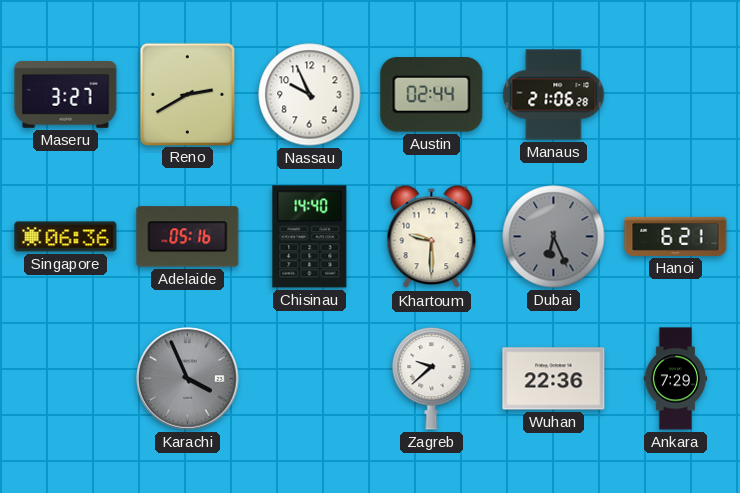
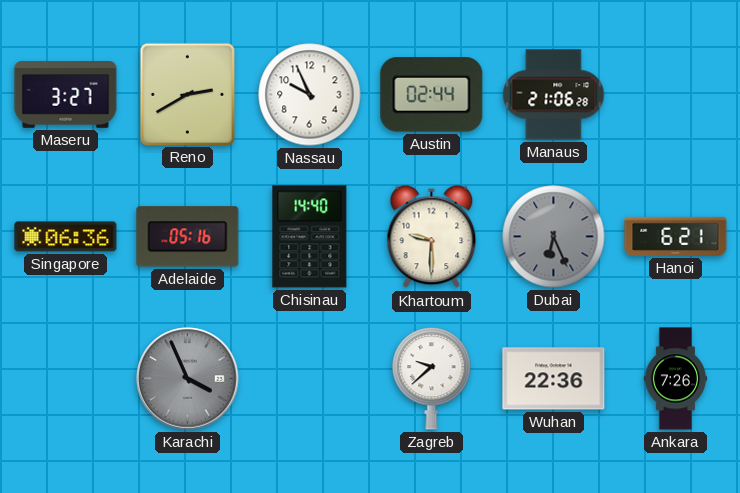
Ankara: 7:29 -> 7:26
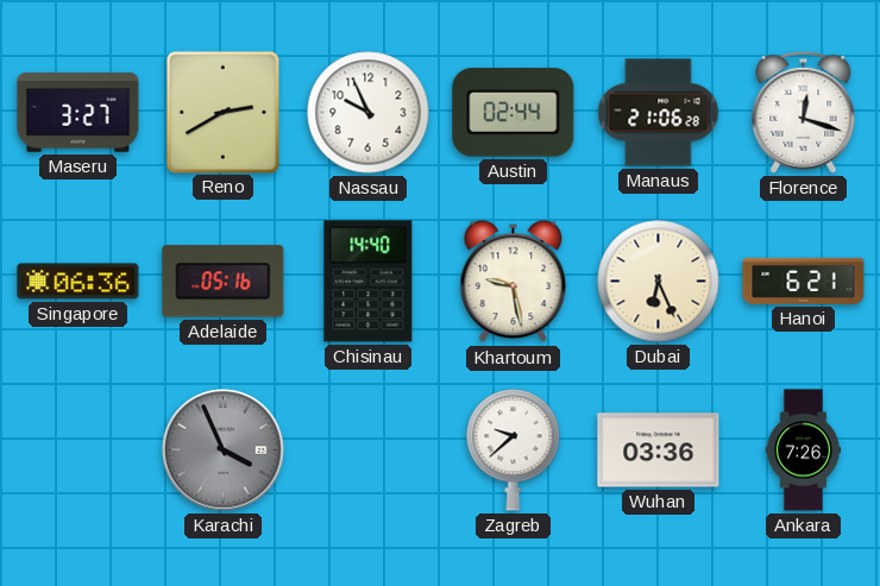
Florence: none -> 12:18
Khartoum: 9:30 -> 9:28
Dubai dial: grey -> cream
Wuhan: 22:36 -> 03:36
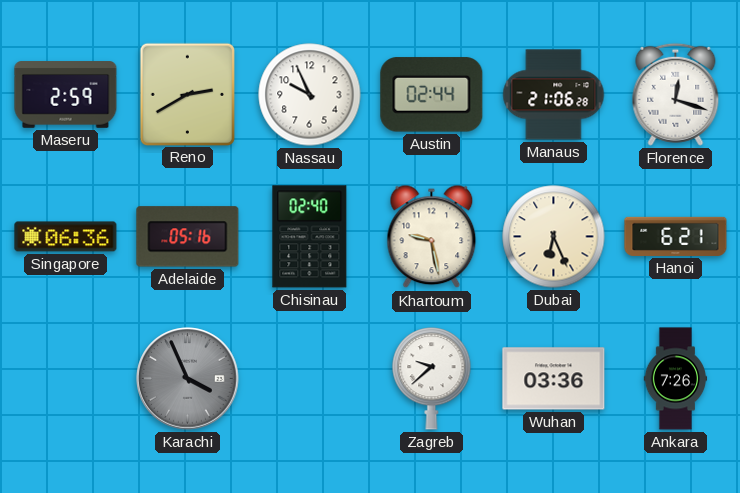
Maseru: 3:27 -> 2:59
Chisinau: 14:40 -> 02:40
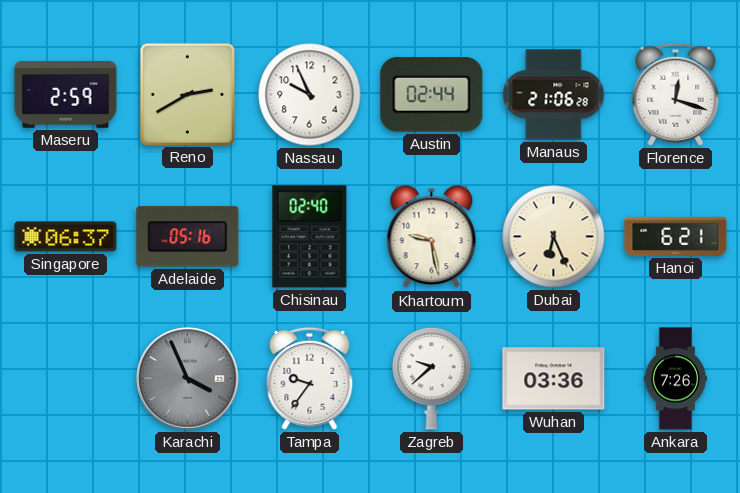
Singapore: 06:36 -> 06:37
Tampa: none -> 9:36
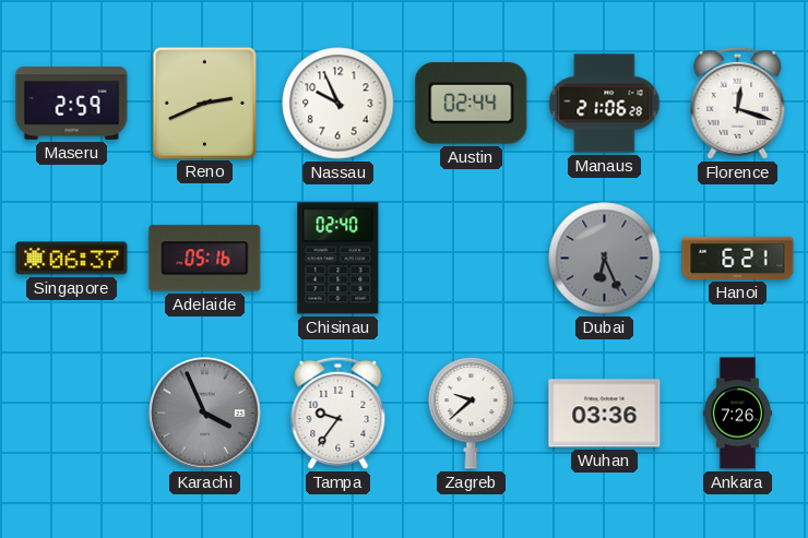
Reno: 2:40 -> 2:41
Khartoum: 9:28 -> none
Dubai dial: cream -> grey
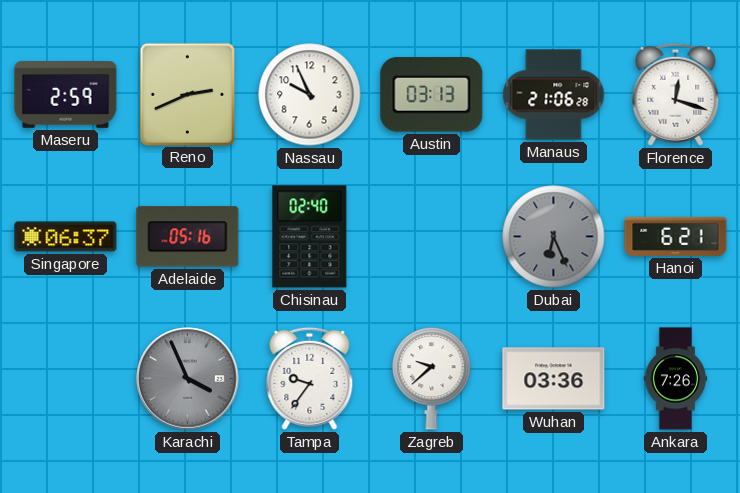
Austin: 02:44 -> 03:13
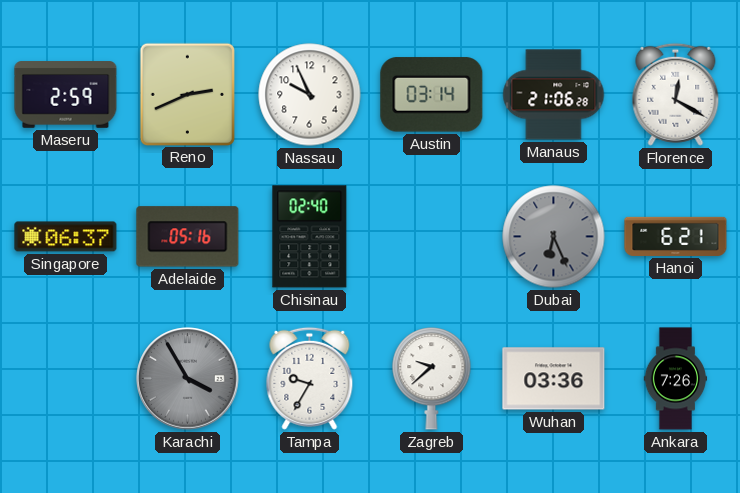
Austin: 03:13 -> 03:14
Florence: 12:18 -> 12:20
Karachi: 3:56 -> 3:55
Tampa: 9:36 -> 9:35
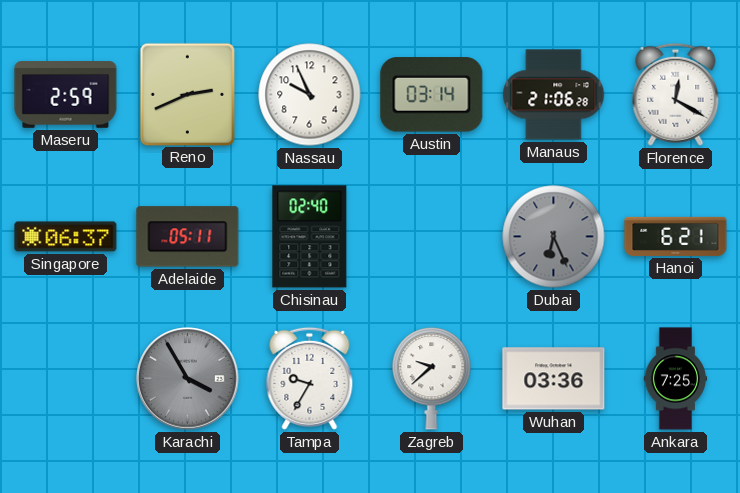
Adelaide: 05:16 -> 05:11
Ankara: 7:26 -> 7:25
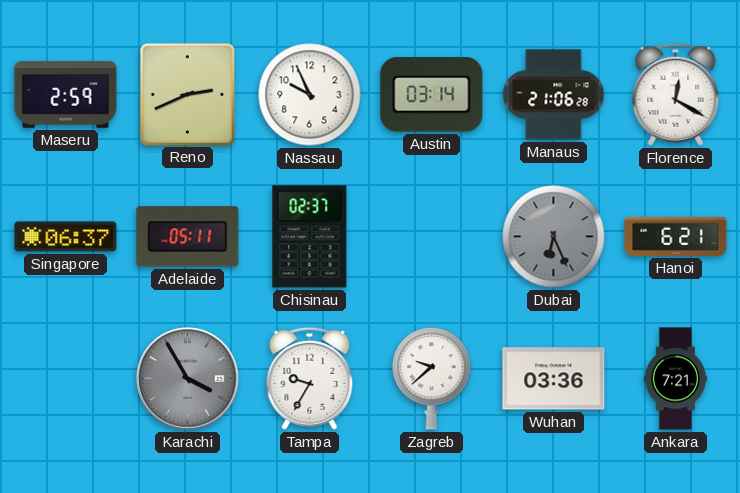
Chisinau: 02:40 -> 02:37
Ankara: 7:25 -> 7:21
